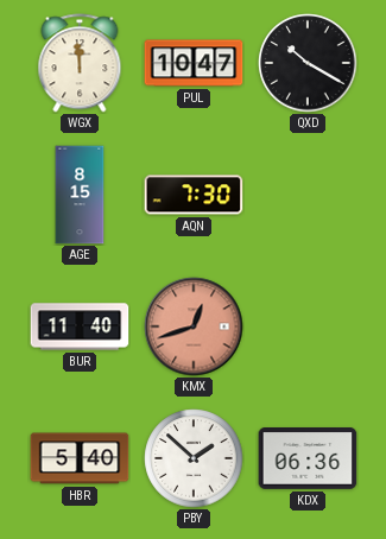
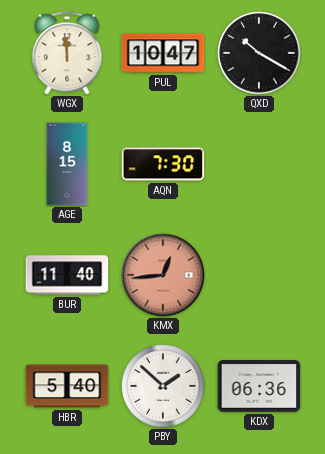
KMX: 12:42 -> 12:44
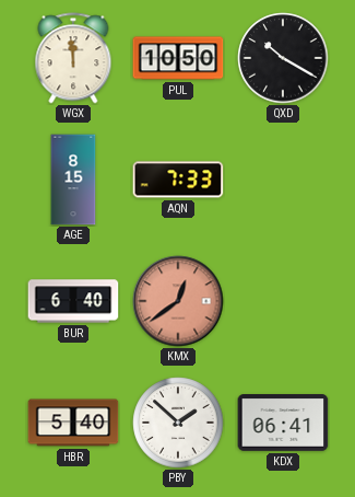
PUL: 10:47 -> 10:50
AQN: 7:30 -> 7:33
BUR: 11:40 -> 6:40
KMX: 12:44 -> 12:39
KDX: 06:36 -> 06:41
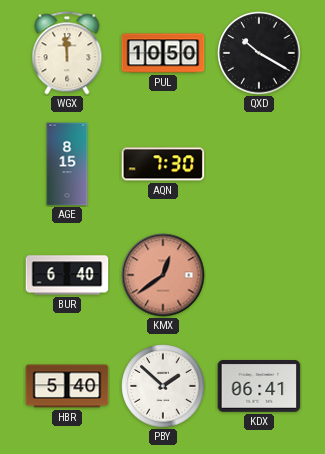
AQN: 7:33 -> 7:30
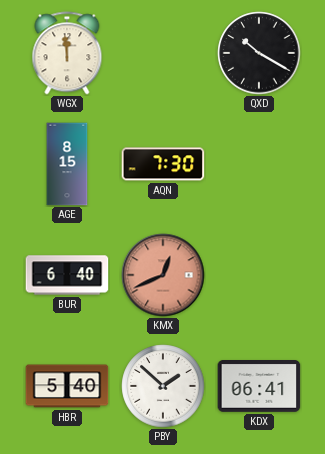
PUL: 10:50 -> none
KMX: 12:39 -> 12:41
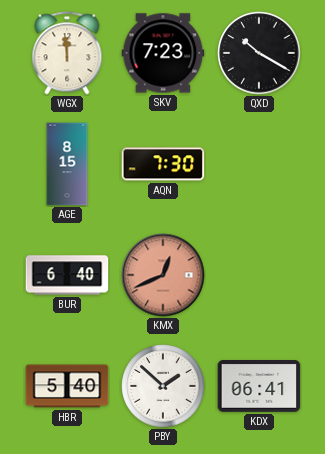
SKV: none -> 7:23
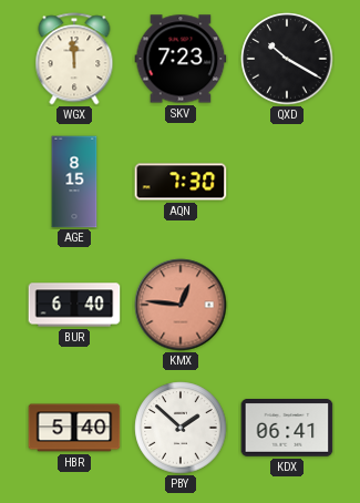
KMX: 12:41 -> 12:46
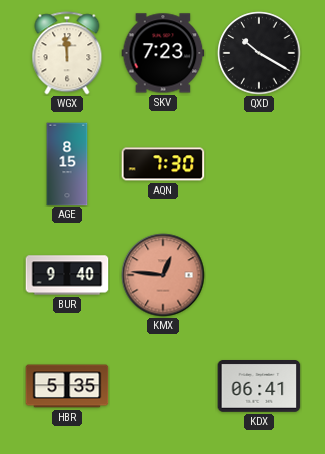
BUR: 6:40 -> 9:40
HBR: 5:40 -> 5:35
PBY: 1:52 -> none
